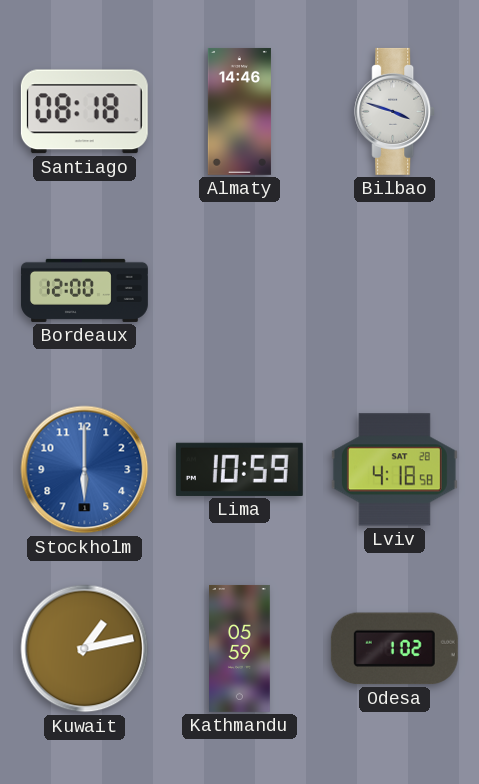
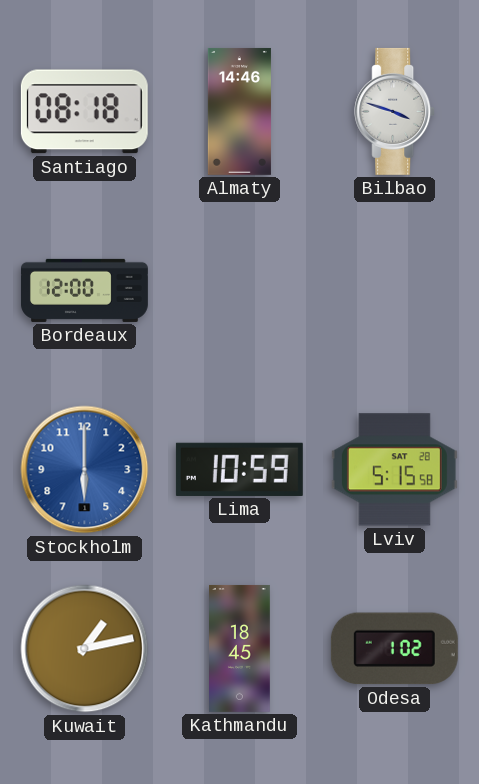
Lviv: 4:18 -> 5:15
Kathmandu: 05:59 -> 18:45
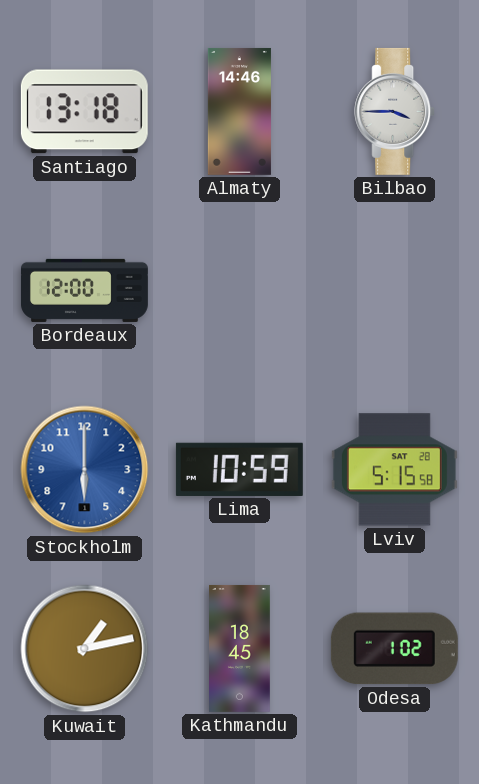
Santiago: 08:18 -> 13:18
Bilbao: 3:48 -> 3:45
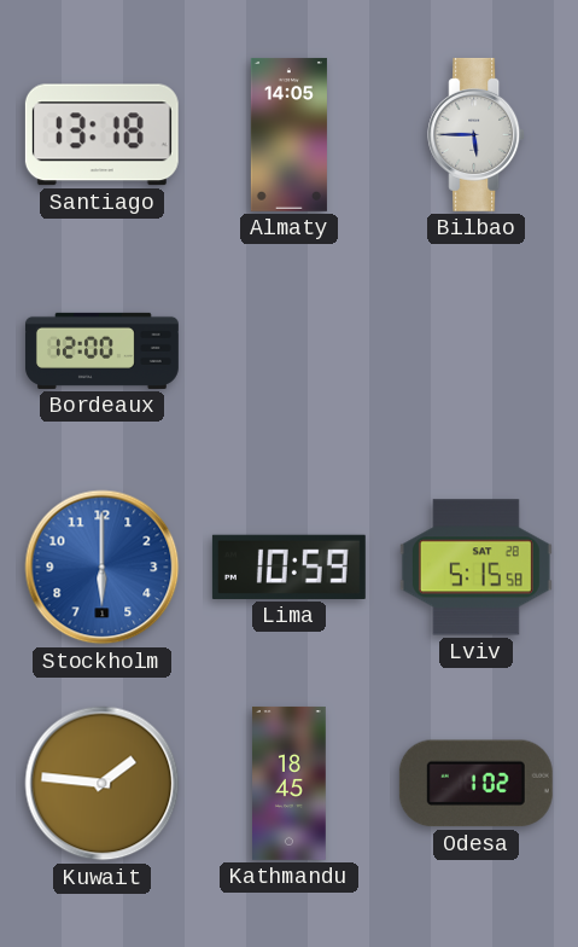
Almaty: 14:46 -> 14:05
Bilbao: 3:45 -> 5:45
Kuwait: 1:13 -> 1:46
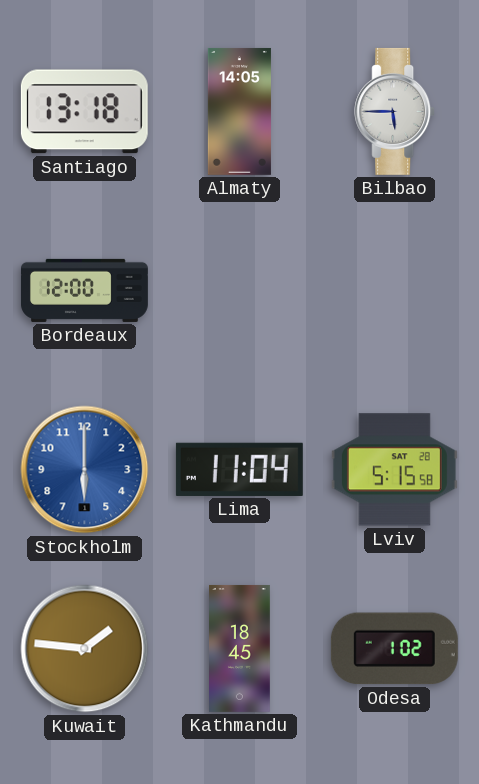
Lima: 10:59 -> 11:04
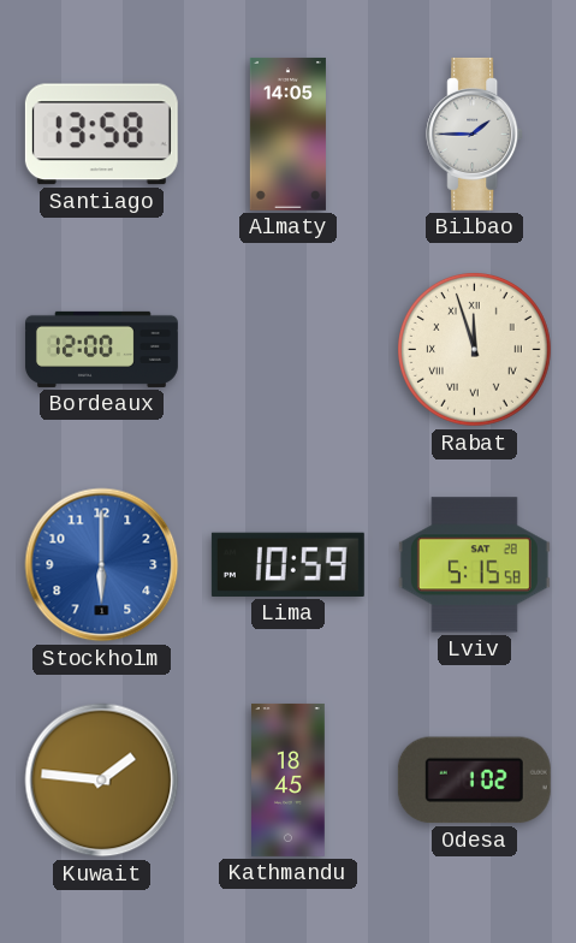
Santiago: 13:18 -> 13:58
Bilbao: 5:45 -> 1:45
Rabat: none -> 11:57
Lima: 11:04 -> 10:59
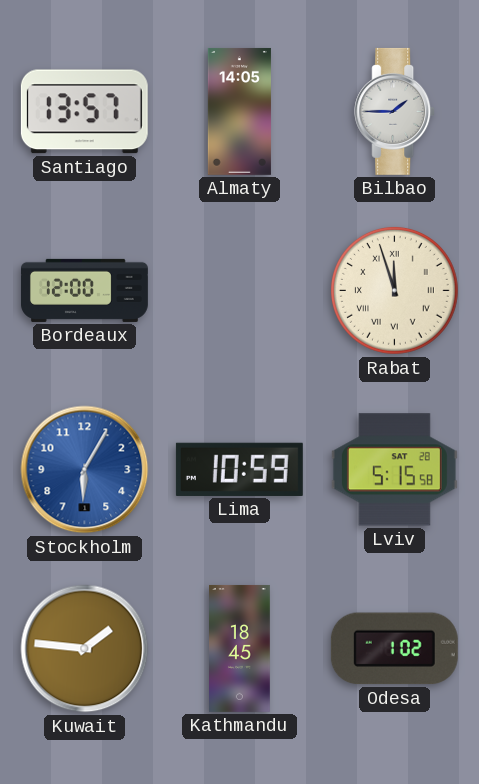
Santiago: 13:58 -> 13:57
Stockholm: 6:00 -> 6:05
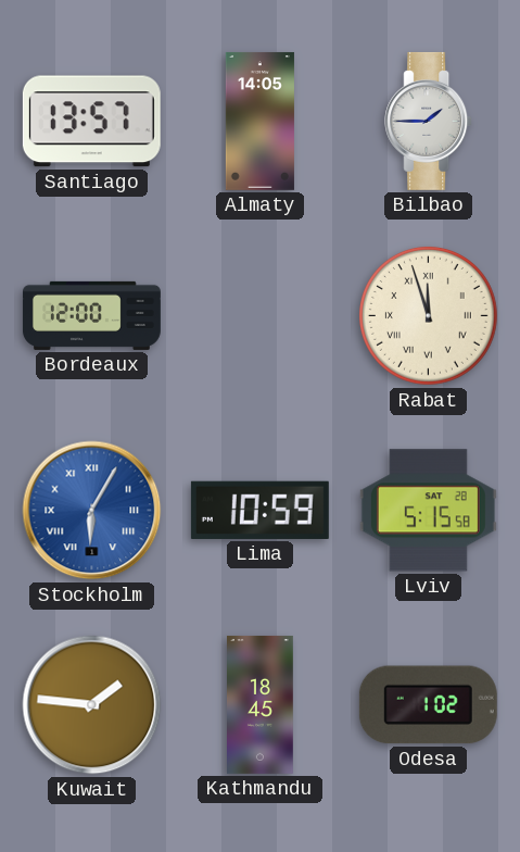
Stockholm numerals: Arabic -> Roman
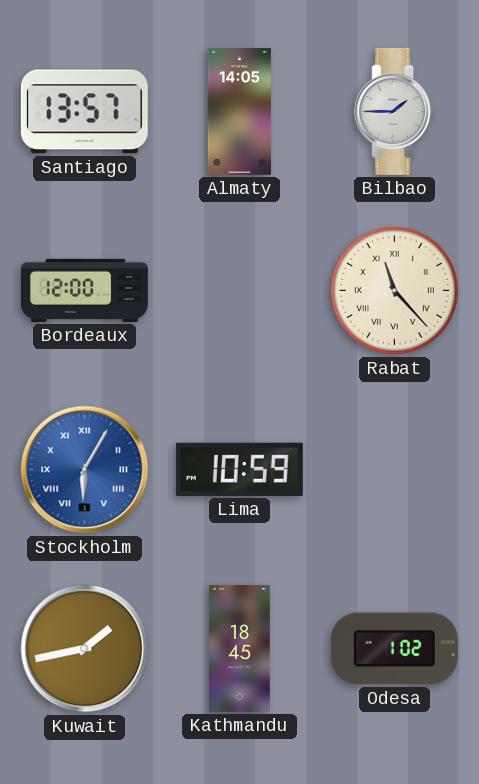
Rabat: 11:57 -> 11:23
Lviv: 5:15 -> none
Kuwait: 1:46 -> 1:43
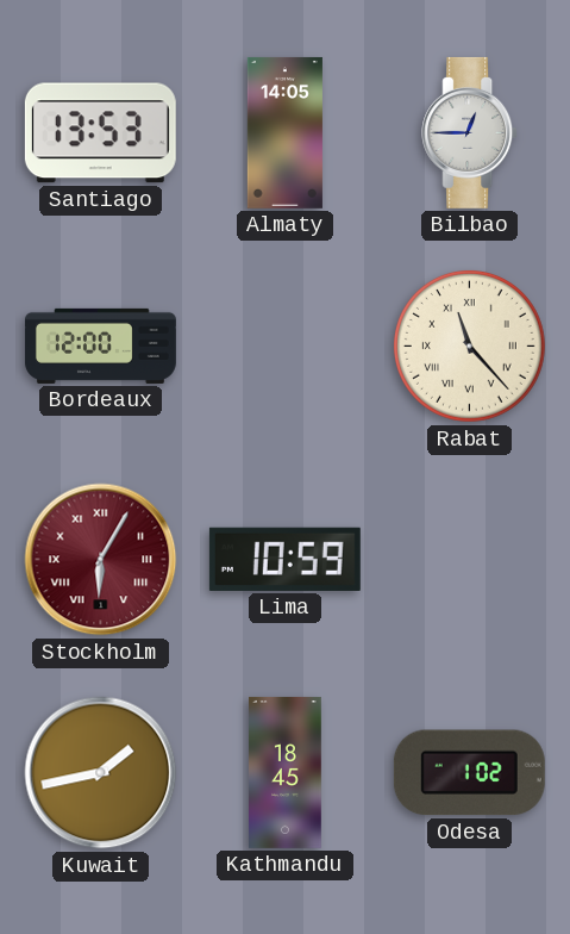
Santiago: 13:57 -> 13:53
Bilbao: 1:45 -> 12:45
Stockholm dial: blue -> burgundy
